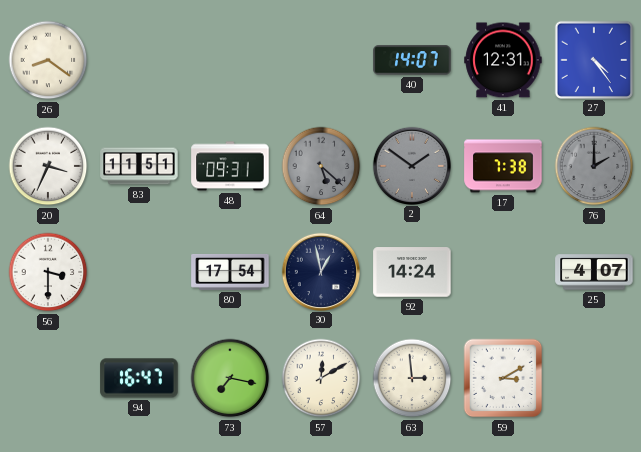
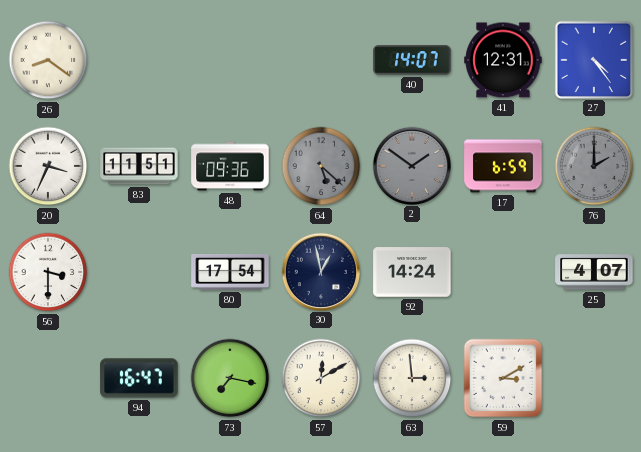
48: 09:31 -> 09:36
17: 7:38 -> 6:59
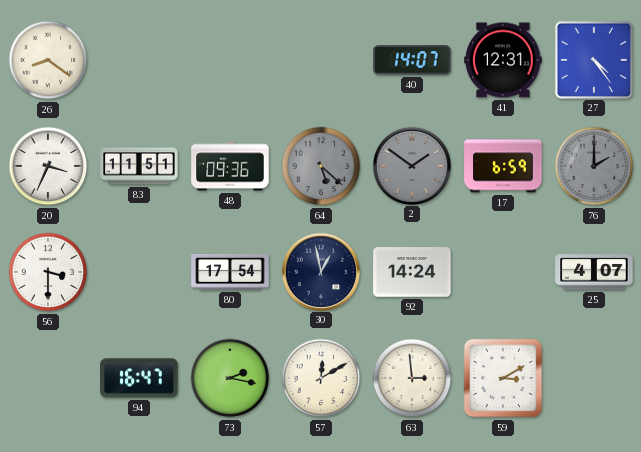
73: 7:17 -> 2:17
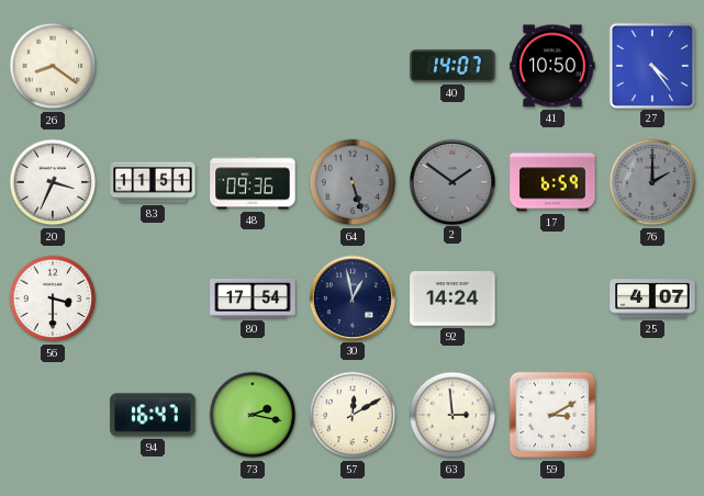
41: 12:31 -> 10:50
64: 5:22 -> 5:27
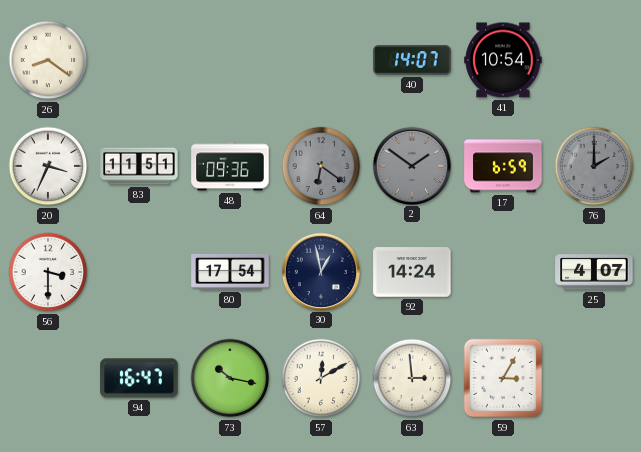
41: 10:50 -> 10:54
27: 4:24 -> none
64: 5:27 -> 6:21
73: 2:17 -> 10:17
59: 3:10 -> 3:05
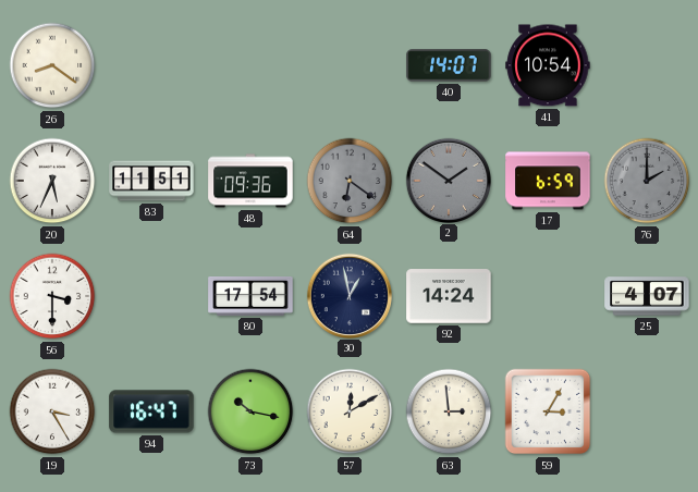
20: 3:34 -> 5:34
19: none -> 3:25
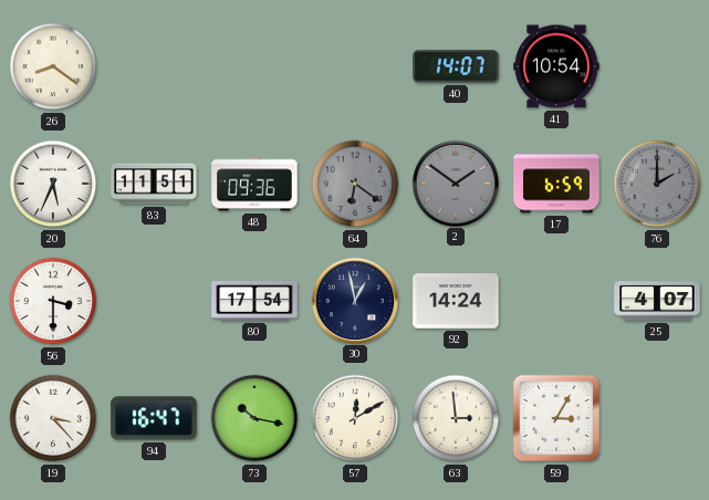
19: 3:25 -> 3:23
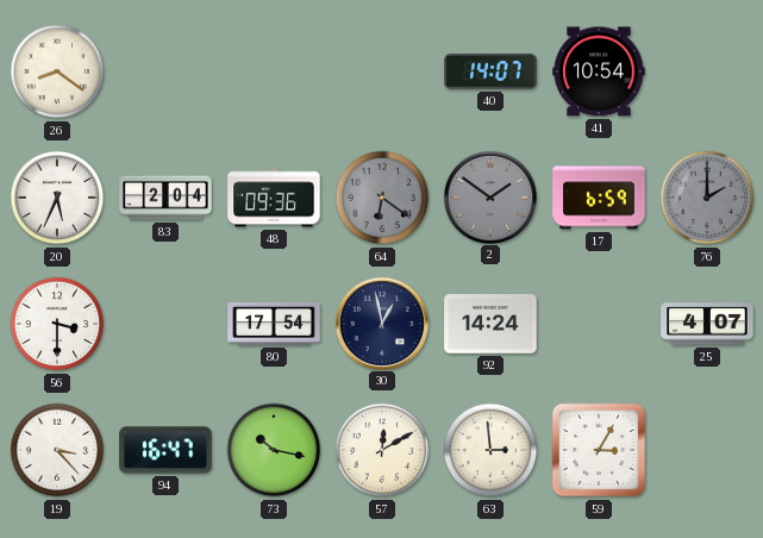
83: 11:51 -> 2:04
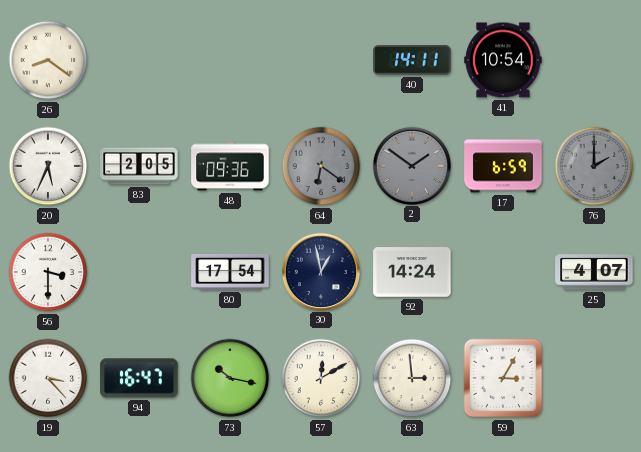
40: 14:07 -> 14:11
83: 2:04 -> 2:05
